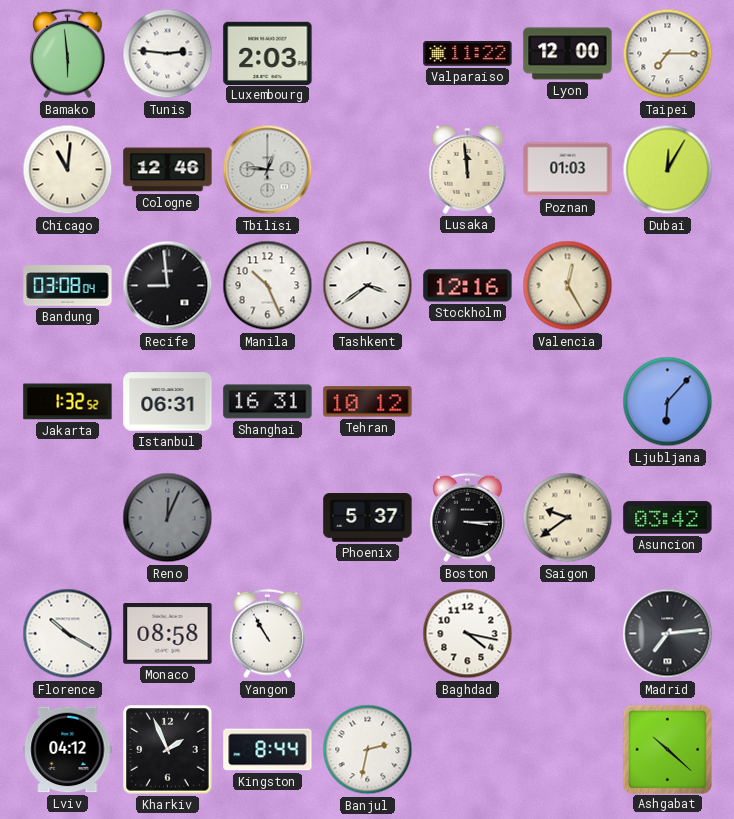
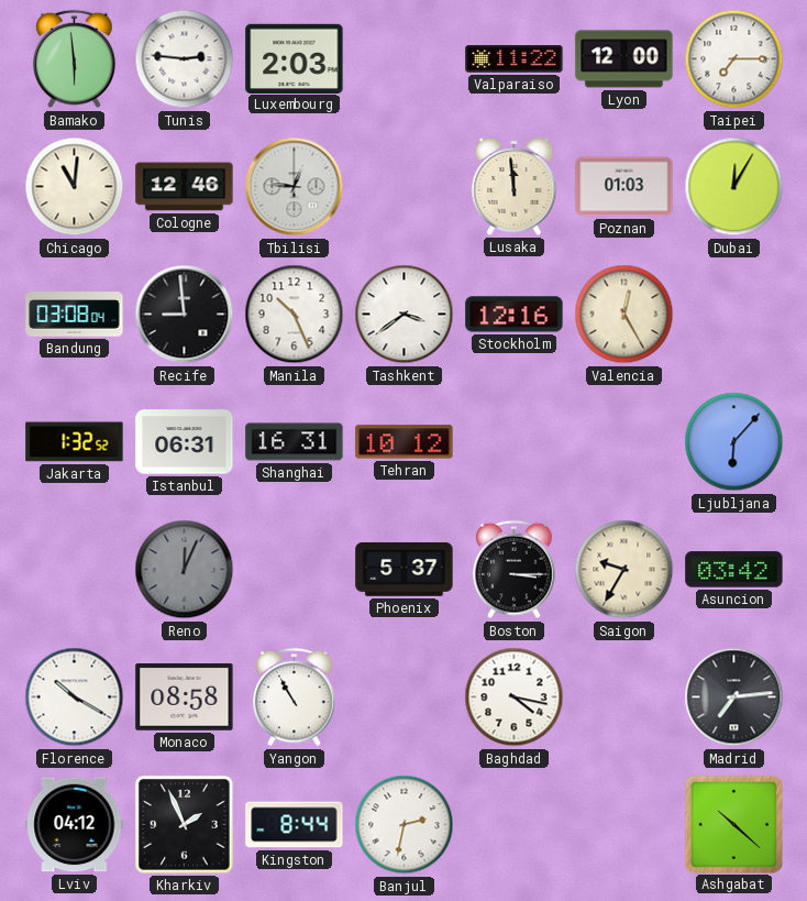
Saigon: 9:39 -> 9:35
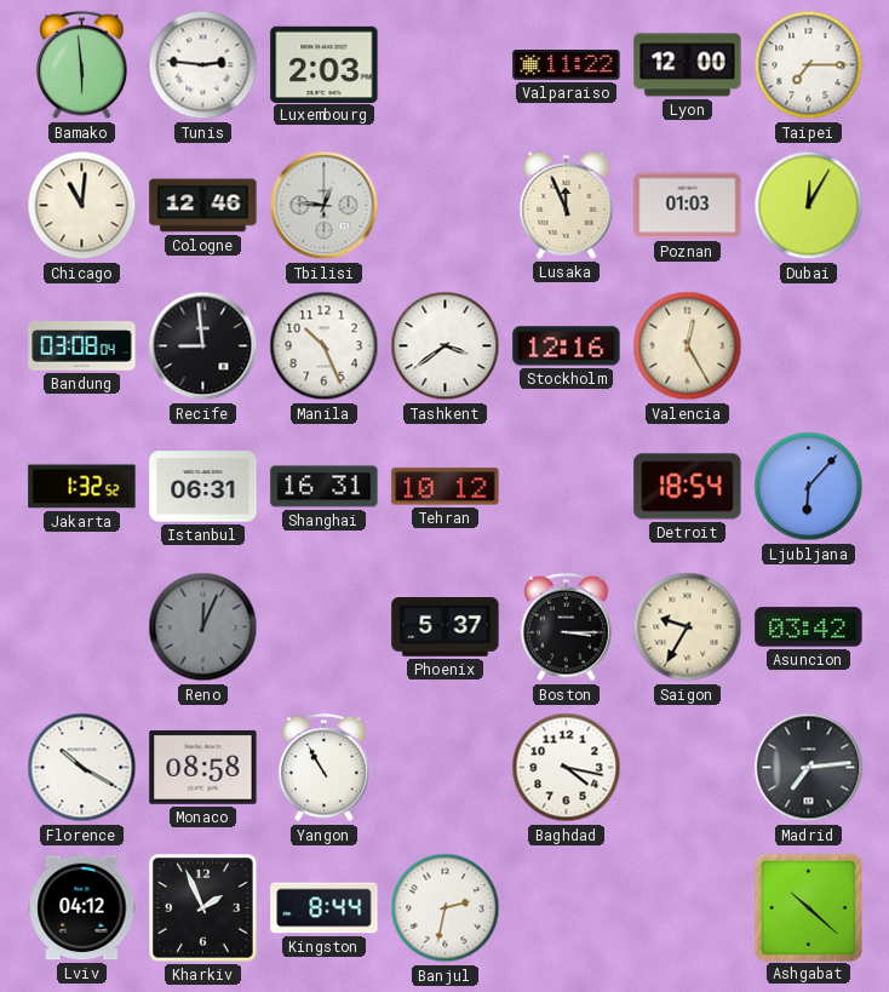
Lusaka: 11:59 -> 11:56
Detroit: none -> 18:54
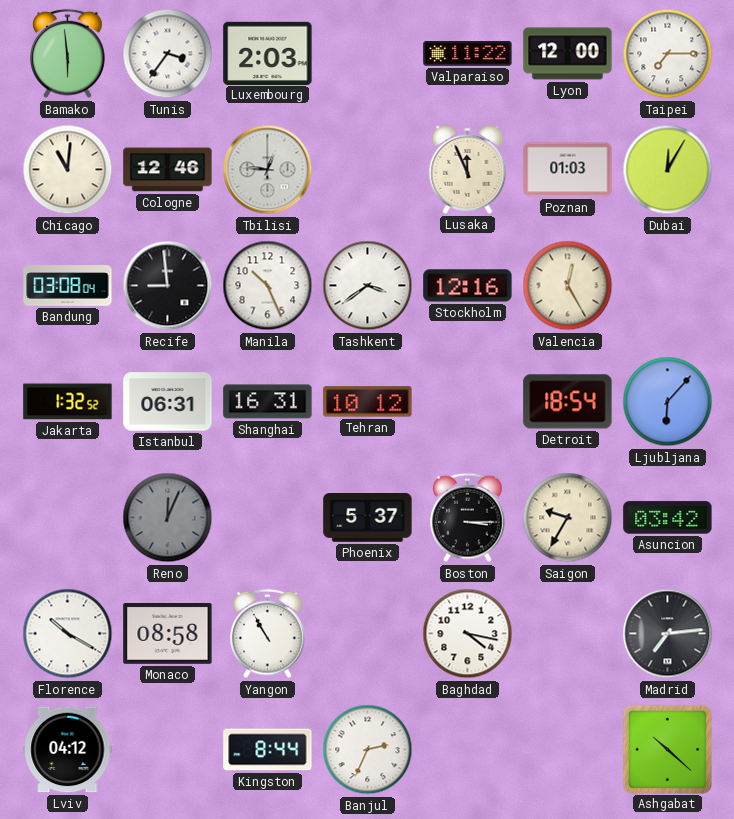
Tunis: 2:46 -> 3:36
Kharkiv: 1:56 -> none
Banjul: 2:32 -> 2:34
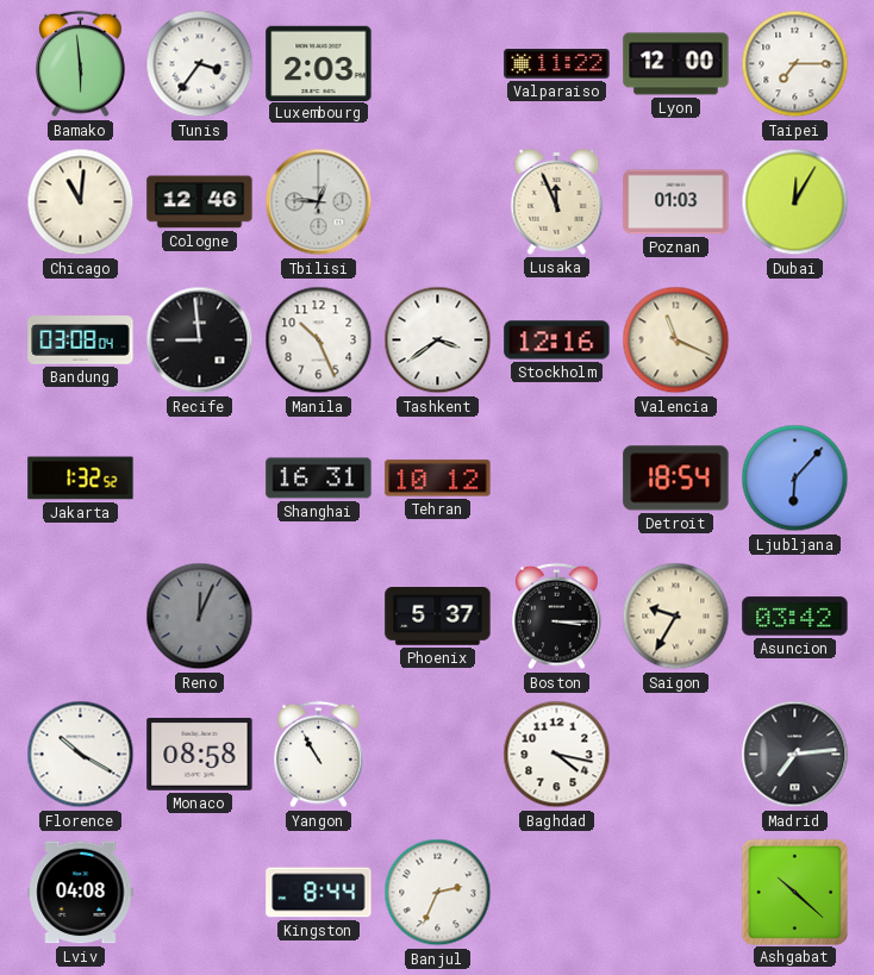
Valencia: 12:25 -> 11:19
Istanbul: 06:31 -> none
Lviv: 04:12 -> 04:08
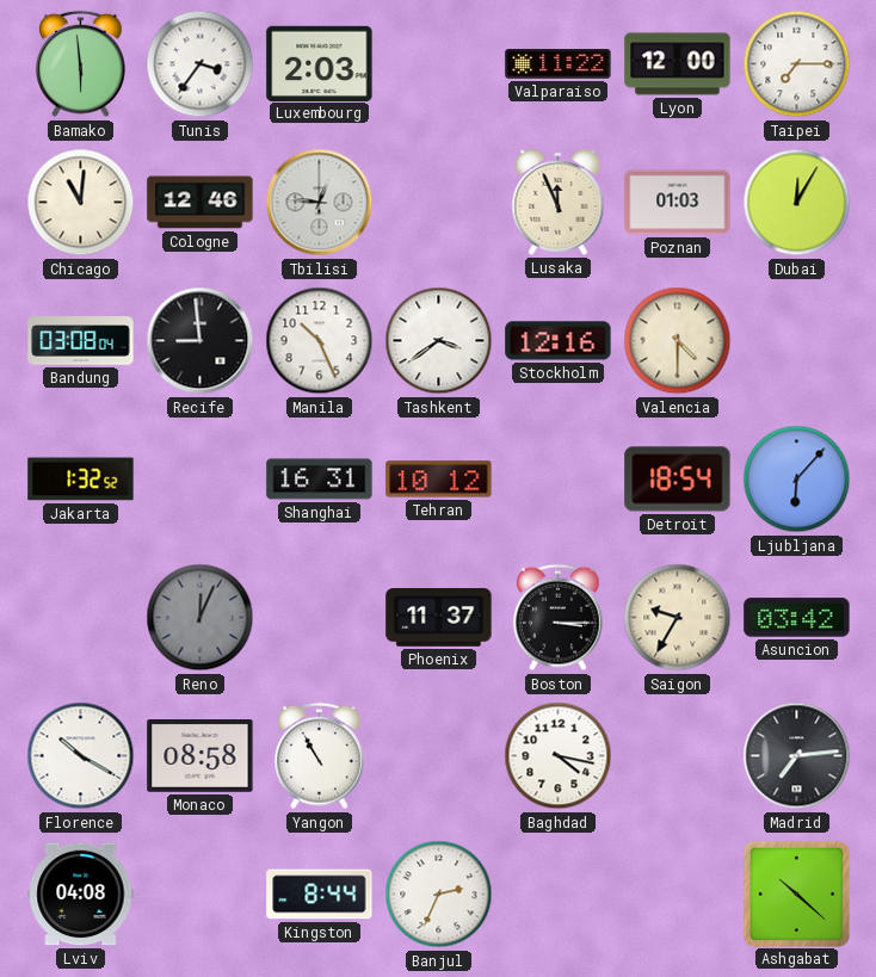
Valencia: 11:19 -> 4:30
Phoenix: 5:37 -> 11:37
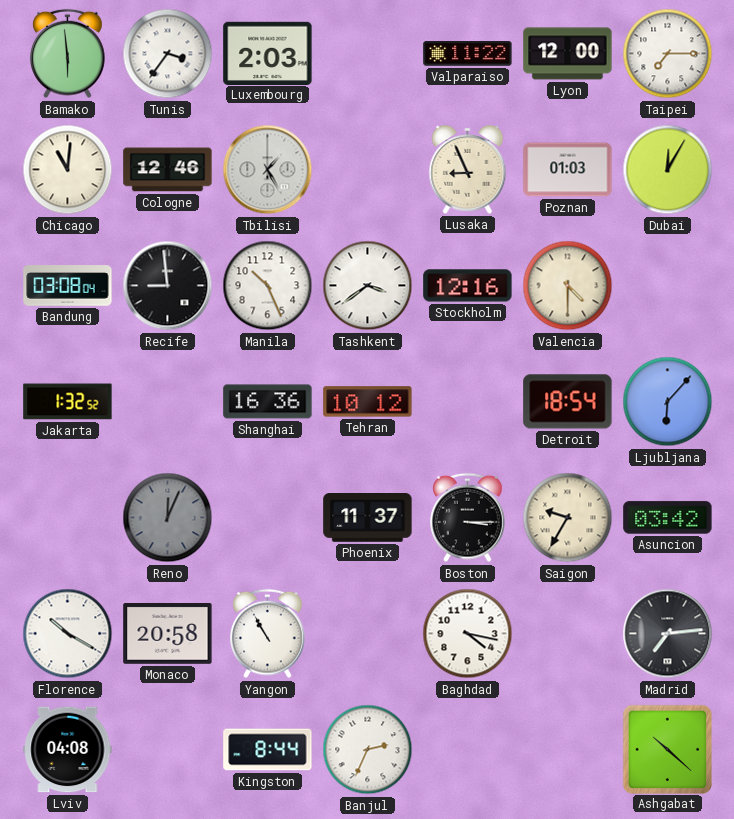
Tbilisi: 12:46 -> 1:25
Lusaka: 11:56 -> 8:56
Shanghai: 16:31 -> 16:36
Monaco: 08:58 -> 20:58
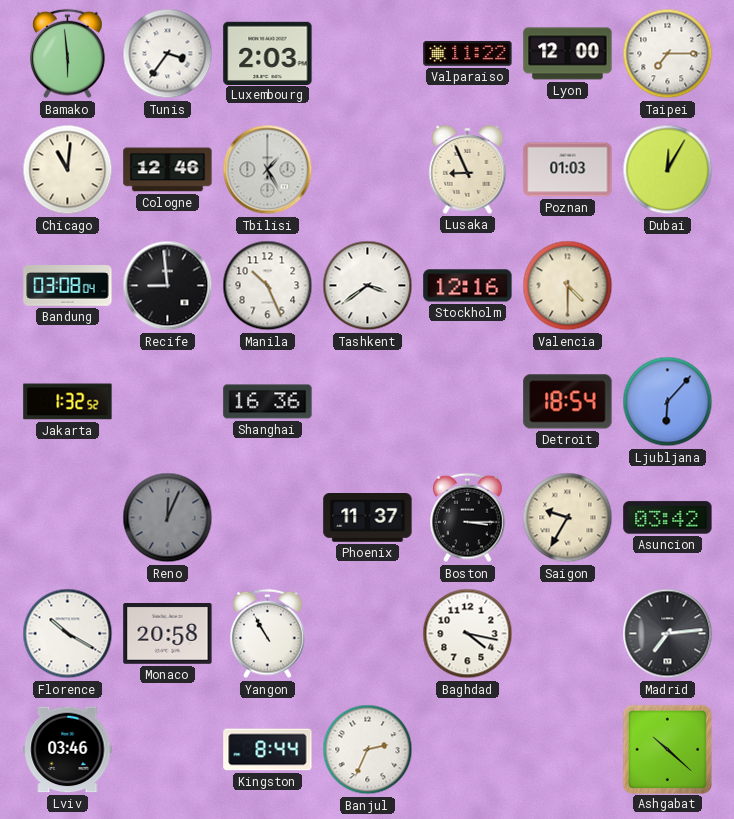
Tehran: 10:12 -> none
Lviv: 04:08 -> 03:46
